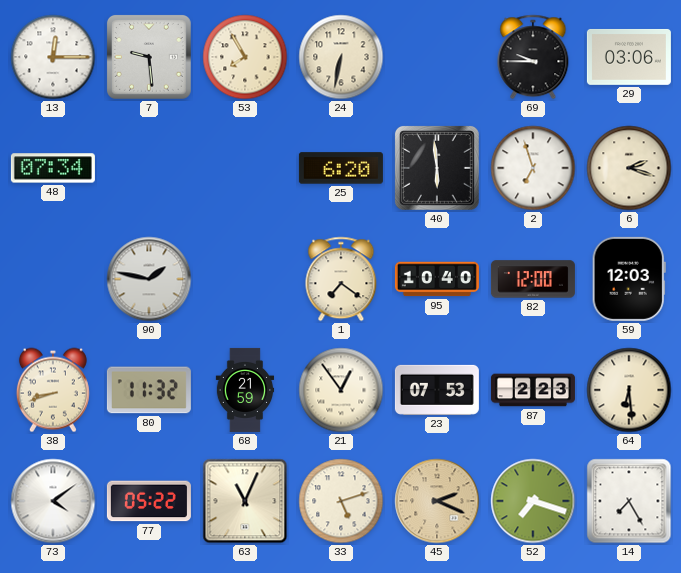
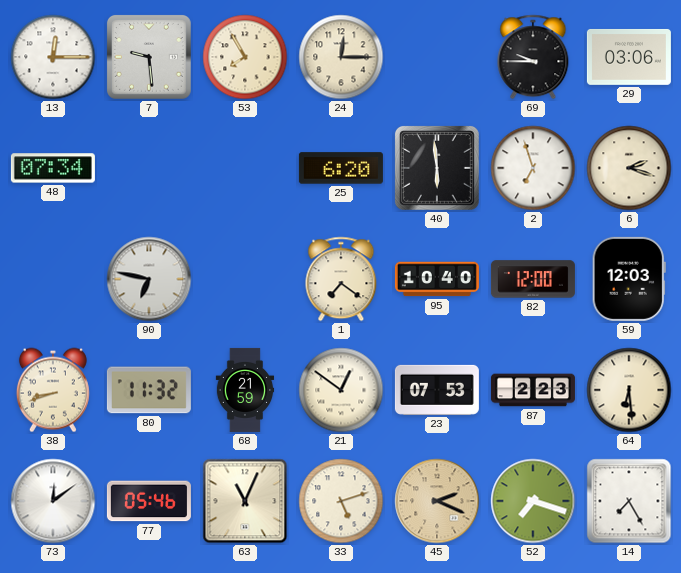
24: 6:32 -> 12:15
90: 1:47 -> 6:47
21: 12:54 -> 12:51
73: 4:09 -> 12:09
77: 05:22 -> 05:46
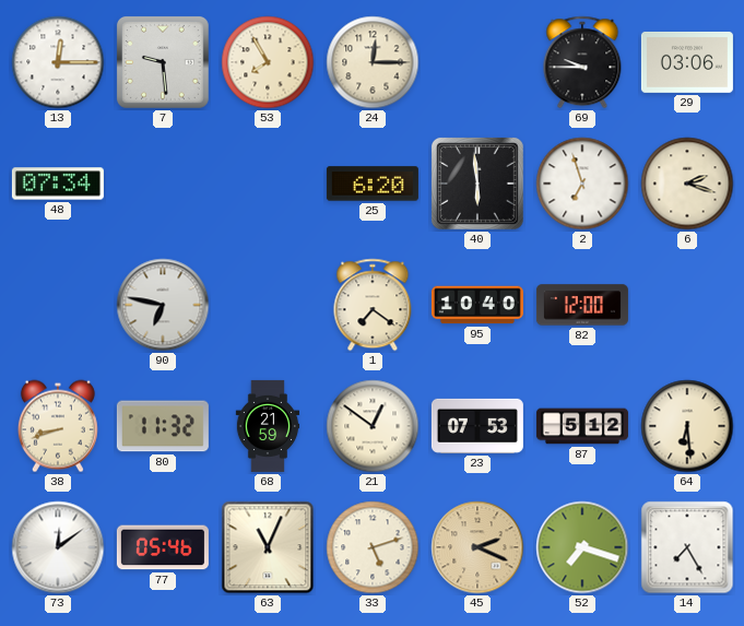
59: 12:03 -> none
87: 2:23 -> 5:12
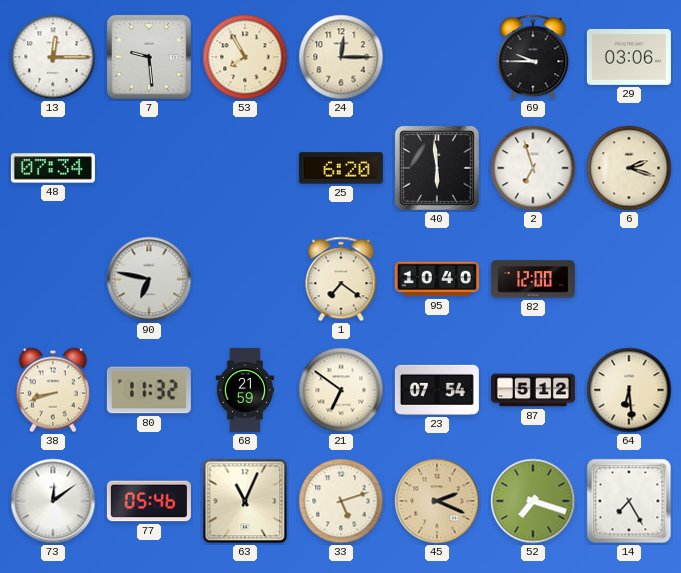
21: 12:51 -> 6:51
23: 07:53 -> 07:54
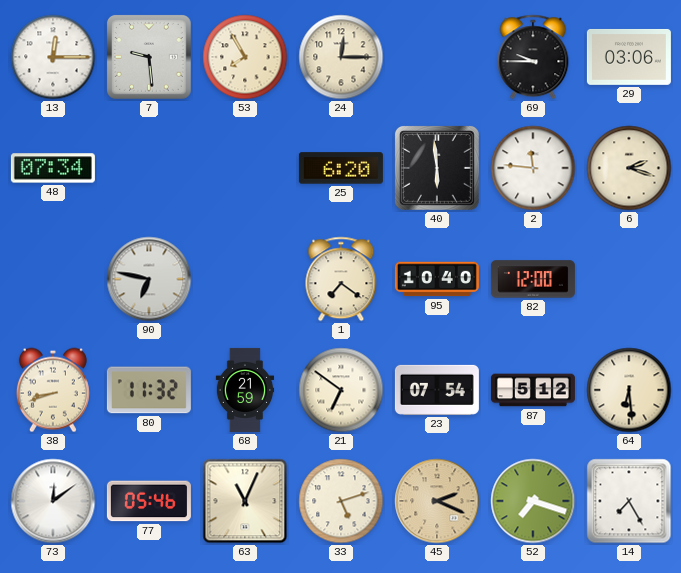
2: 6:57 -> 11:46
